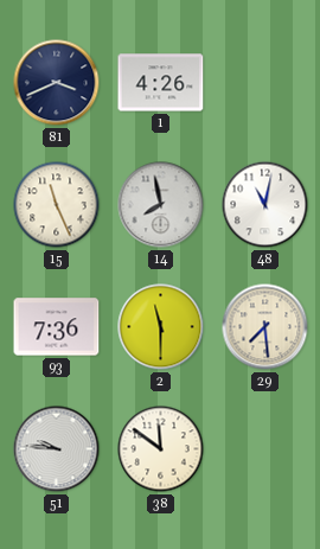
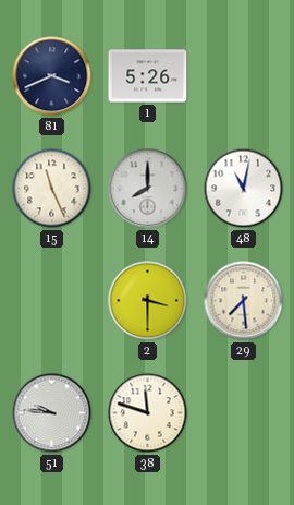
1: 4:26 -> 5:26
14: 7:58 -> 8:00
93: 7:36 -> none
2: 11:30 -> 3:30
38: 11:51 -> 11:48
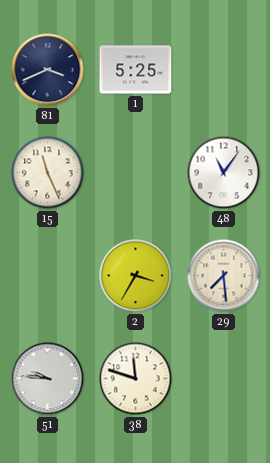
1: 5:26 -> 5:25
14: 8:00 -> none
48: 11:02 -> 11:06
2: 3:30 -> 3:35
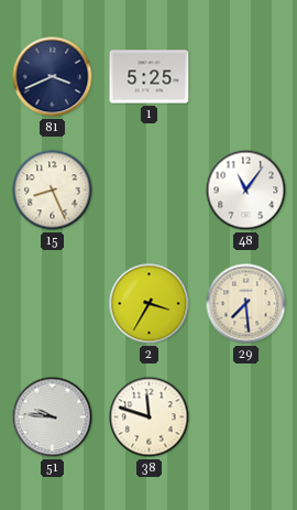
15: 11:26 -> 8:26
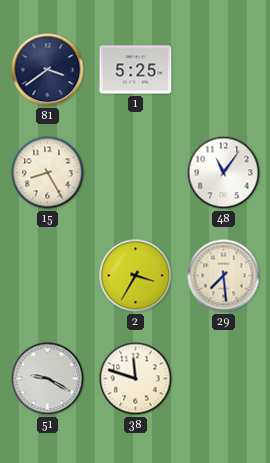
81: 3:41 -> 3:39
15: 8:26 -> 8:25
51: 9:46 -> 9:20
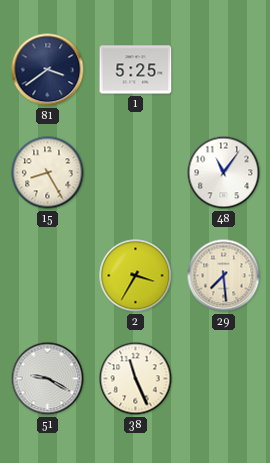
38: 11:48 -> 11:26
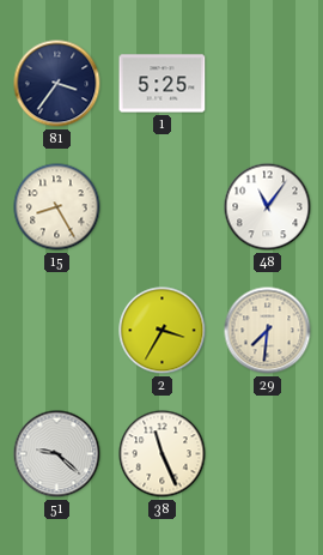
81: 3:39 -> 3:36
29: 7:29 -> 7:31
51: 9:20 -> 9:22
